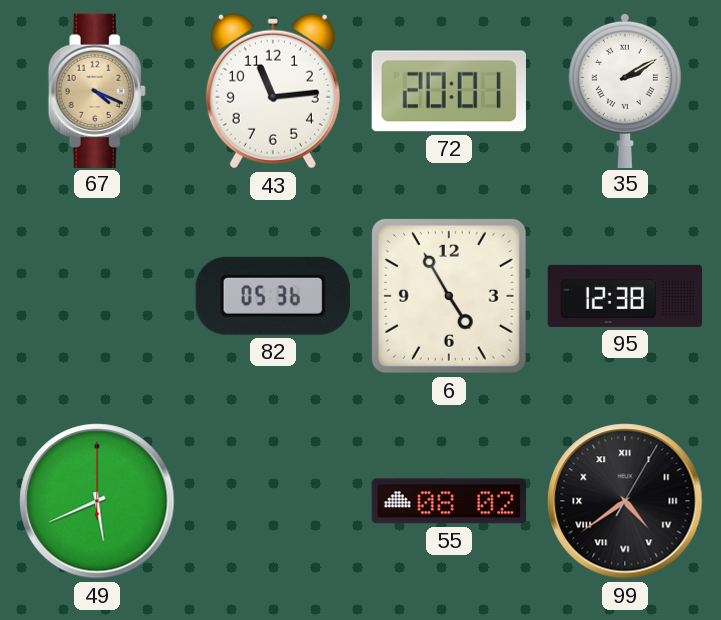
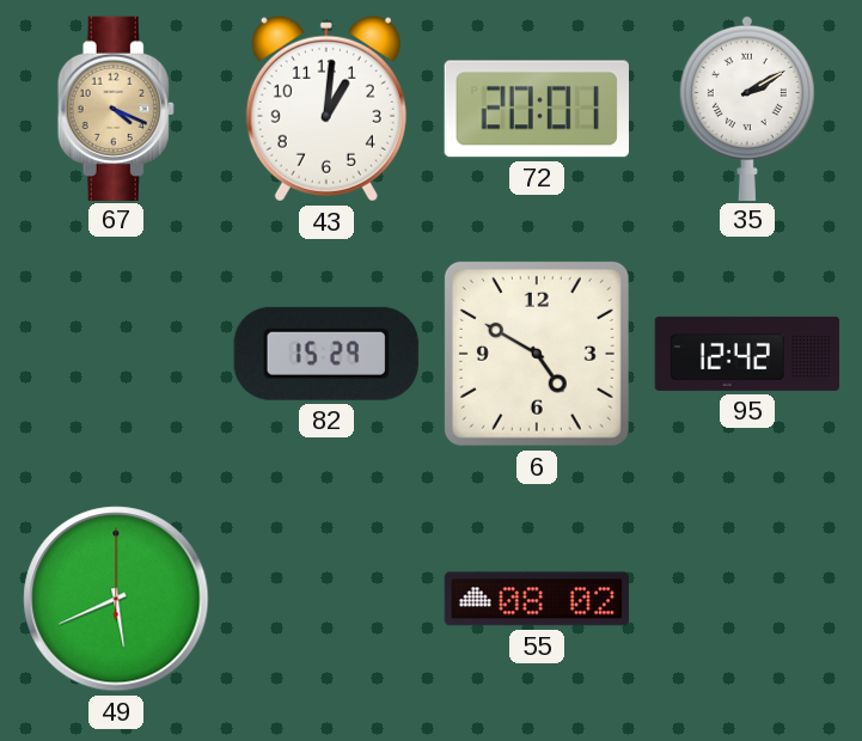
43: 11:14 -> 1:01
82: 05:36 -> 15:29
6: 4:55 -> 4:50
95: 12:38 -> 12:42
99: 4:39 -> none
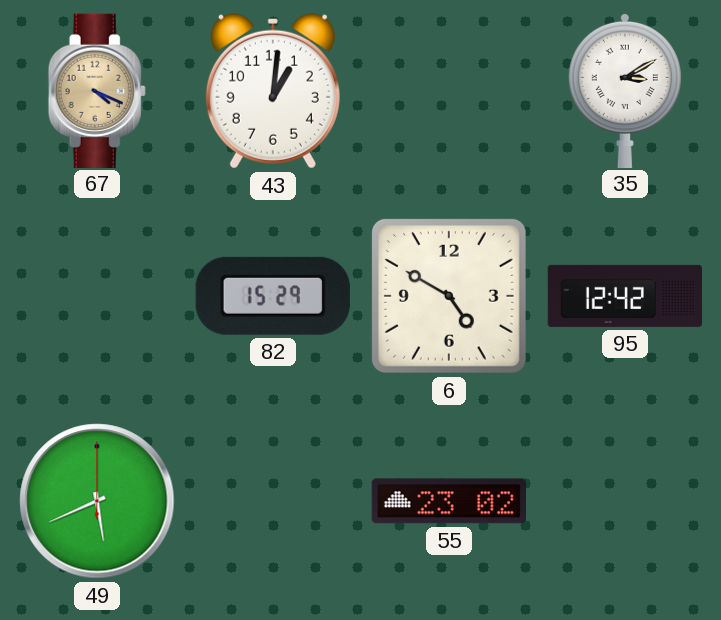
72: 20:01 -> none
35: 2:10 -> 3:10
55: 08:02 -> 23:02
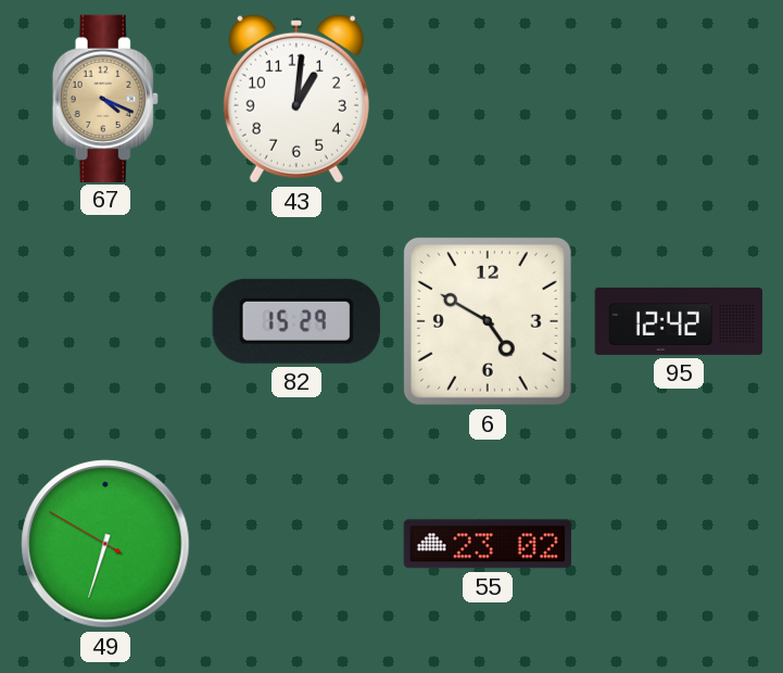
35: 3:10 -> none
49: 5:41 -> 6:32
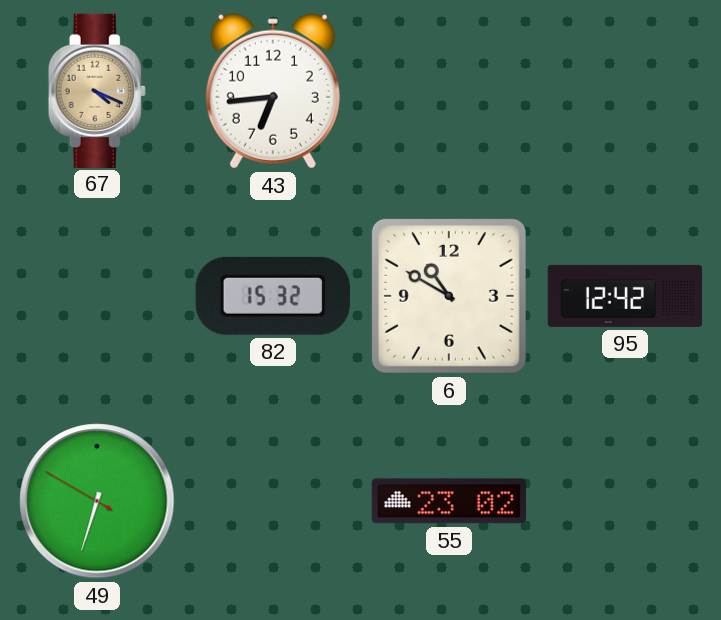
43: 1:01 -> 6:44
82: 15:29 -> 15:32
6: 4:50 -> 10:50
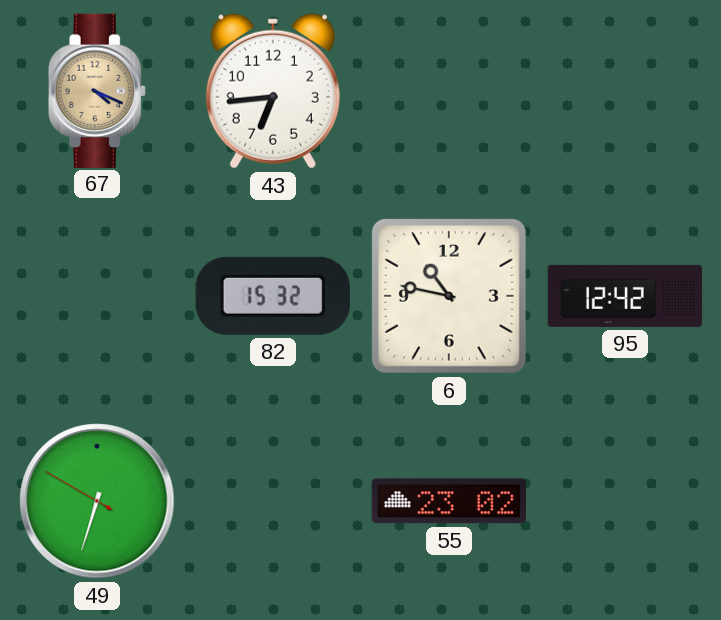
6: 10:50 -> 10:47
